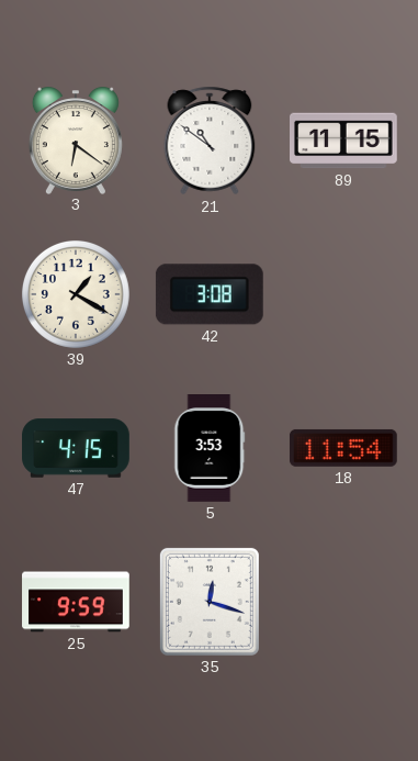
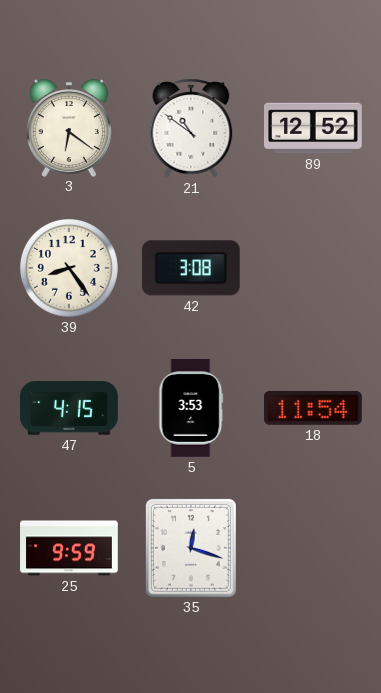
89: 11:15 -> 12:52
39: 1:20 -> 8:24
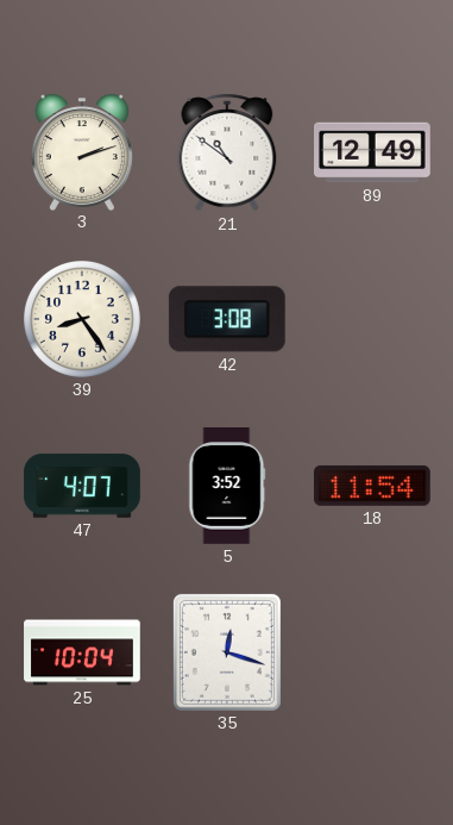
3: 6:21 -> 2:12
89: 12:52 -> 12:49
47: 4:15 -> 4:07
5: 3:53 -> 3:52
25: 9:59 -> 10:04
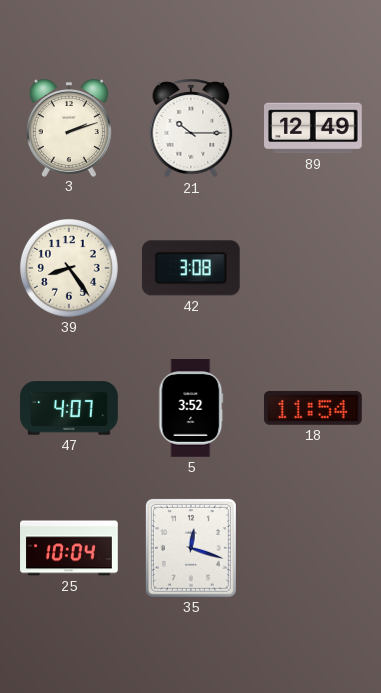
21: 10:51 -> 10:15
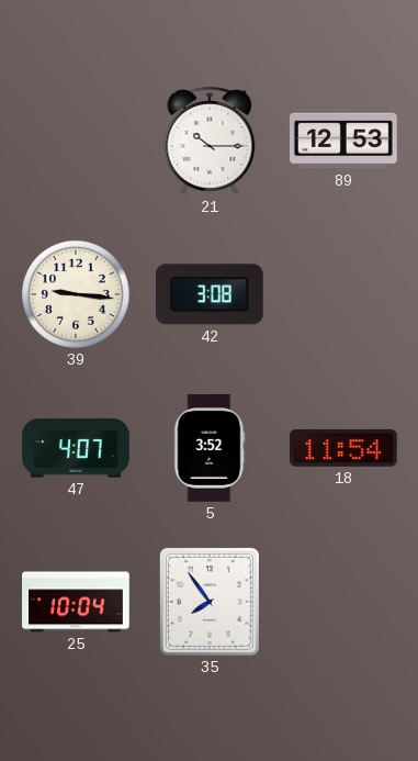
3: 2:12 -> none
89: 12:49 -> 12:53
39: 8:24 -> 9:16
35: 12:18 -> 7:54
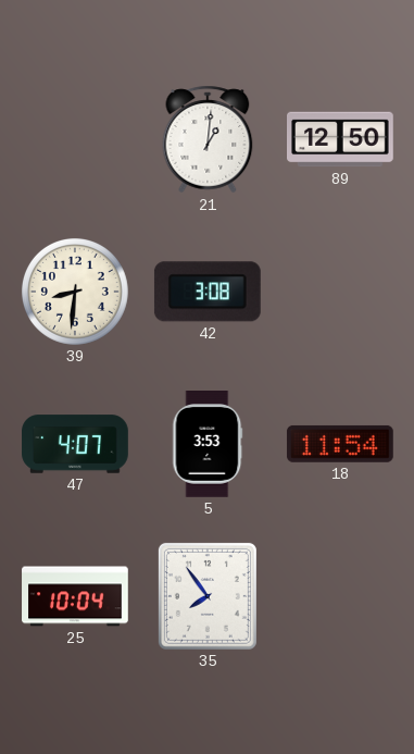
21: 10:15 -> 1:01
89: 12:53 -> 12:50
39: 9:16 -> 8:31
5: 3:52 -> 3:53
